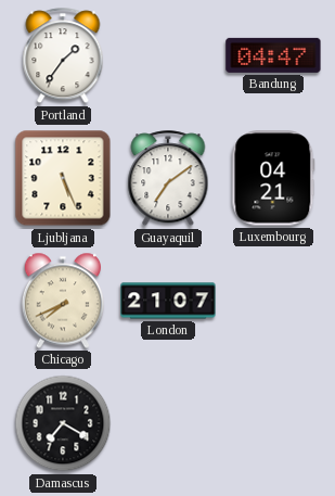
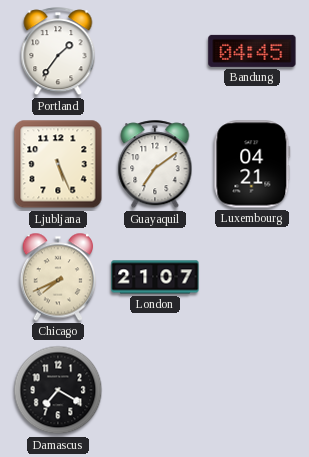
Bandung: 04:47 -> 04:45
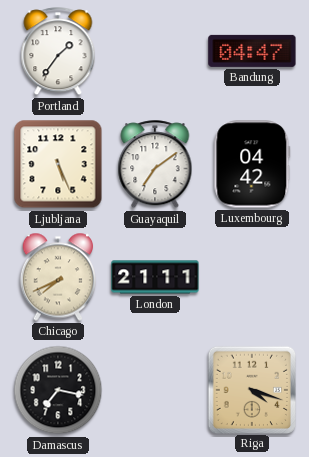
Bandung: 04:45 -> 04:47
Luxembourg: 04:21 -> 04:42
London: 21:07 -> 21:11
Damascus: 7:20 -> 7:17
Riga: none -> 4:18
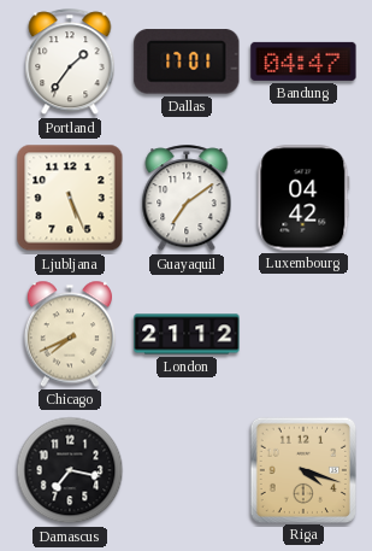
Dallas: none -> 17:01
London: 21:11 -> 21:12
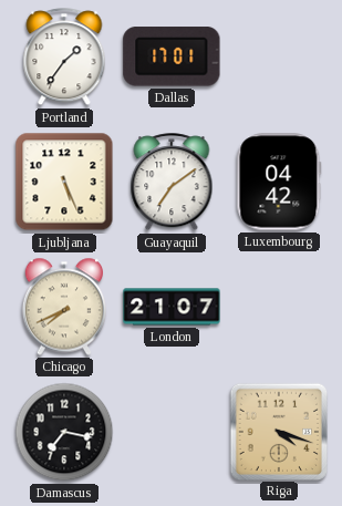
Bandung: 04:47 -> none
London: 21:12 -> 21:07
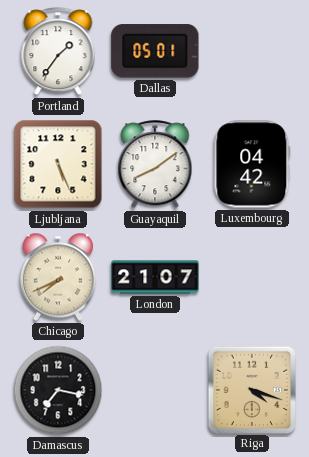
Dallas: 17:01 -> 05:01
Guayaquil: 7:09 -> 8:09
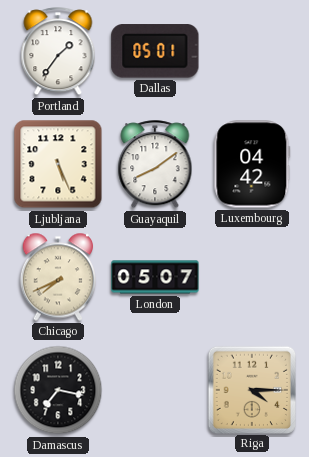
London: 21:07 -> 05:07
Riga: 4:18 -> 4:15
